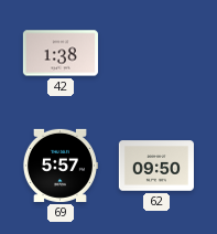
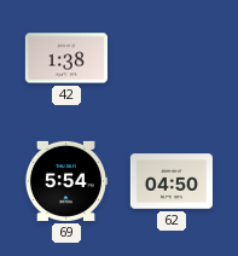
69: 5:57 -> 5:54
62: 09:50 -> 04:50
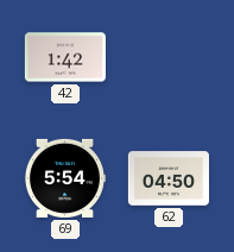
42: 1:38 -> 1:42
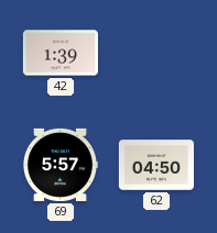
42: 1:42 -> 1:39
69: 5:54 -> 5:57
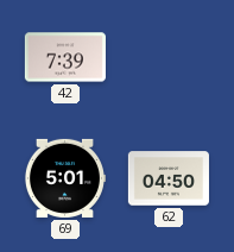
42: 1:39 -> 7:39
69: 5:57 -> 5:01
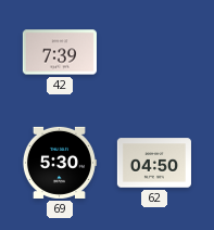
69: 5:01 -> 5:30
